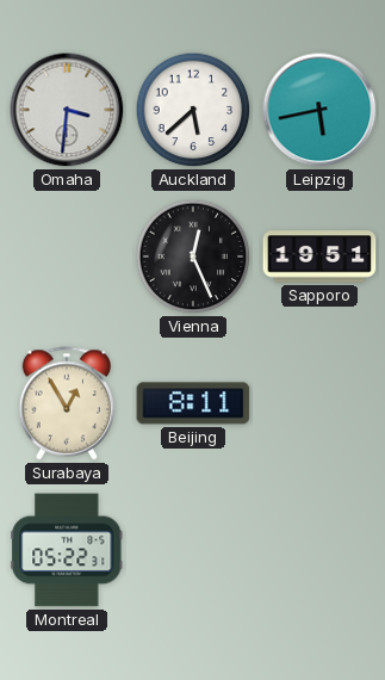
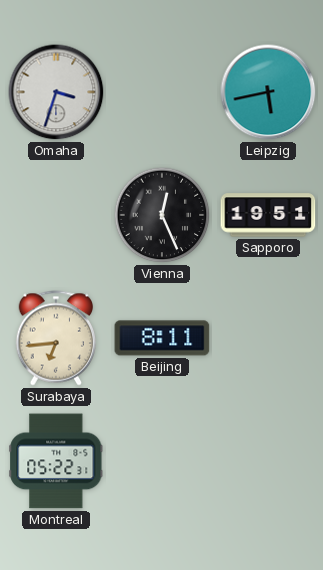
Omaha: 3:31 -> 3:33
Auckland: 5:38 -> none
Surabaya: 12:55 -> 6:44
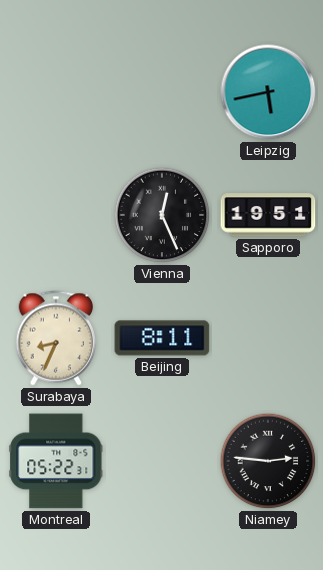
Omaha: 3:33 -> none
Surabaya: 6:44 -> 8:34
Niamey: none -> 2:46
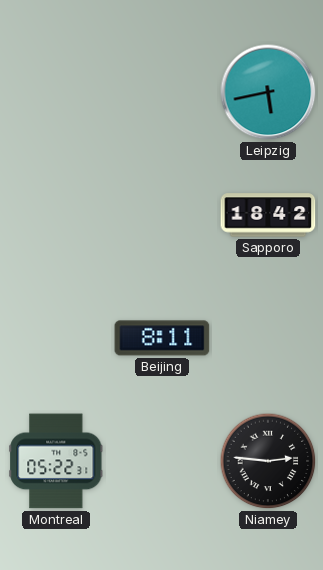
Vienna: 12:26 -> none
Sapporo: 19:51 -> 18:42
Surabaya: 8:34 -> none
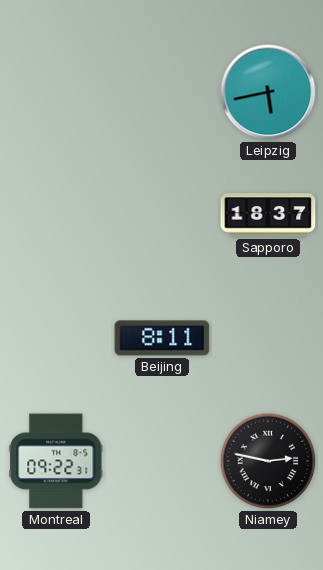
Sapporo: 18:42 -> 18:37
Montreal: 05:22 -> 09:22
Niamey: 2:46 -> 2:47
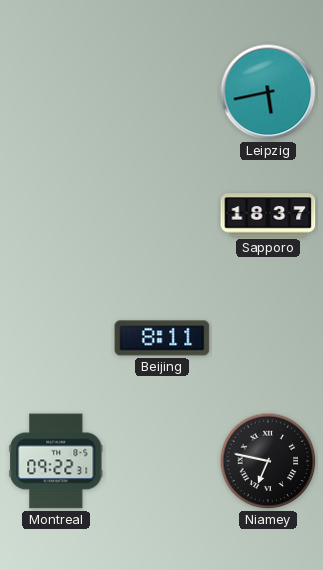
Niamey: 2:47 -> 6:47
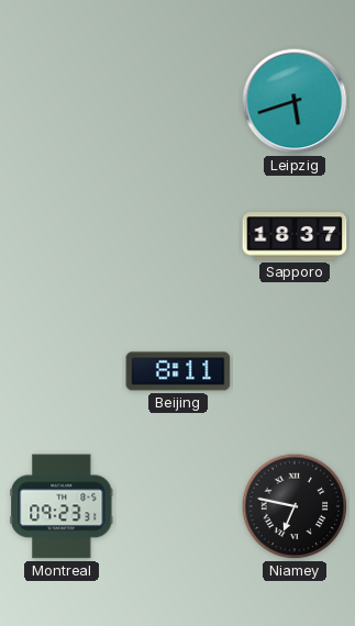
Leipzig: 5:43 -> 5:42
Montreal: 09:22 -> 09:23
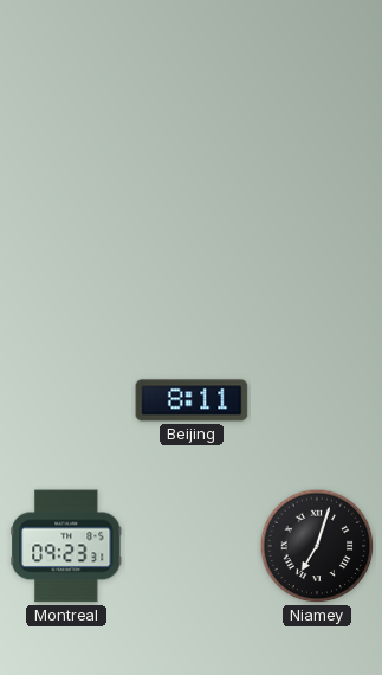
Leipzig: 5:42 -> none
Sapporo: 18:37 -> none
Niamey: 6:47 -> 7:03
